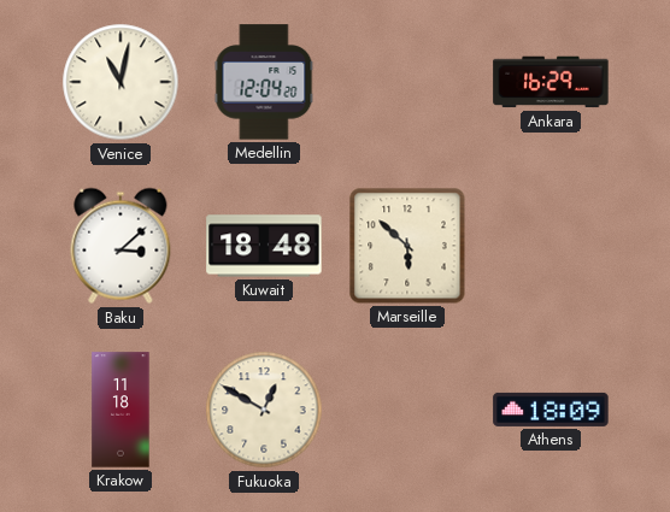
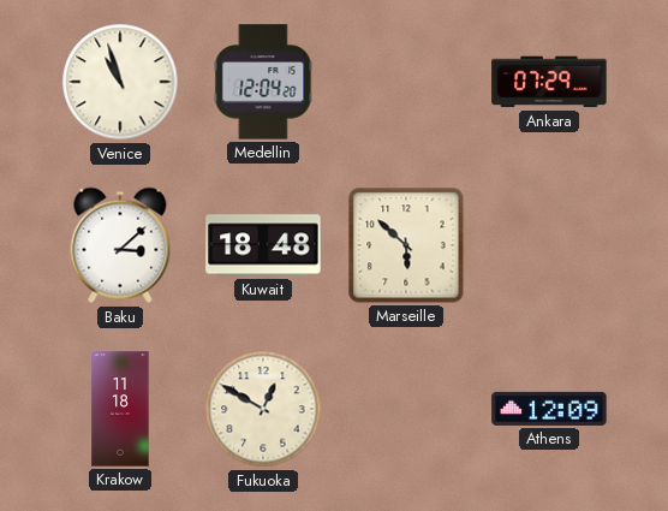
Venice: 11:02 -> 10:57
Ankara: 16:29 -> 07:29
Athens: 18:09 -> 12:09
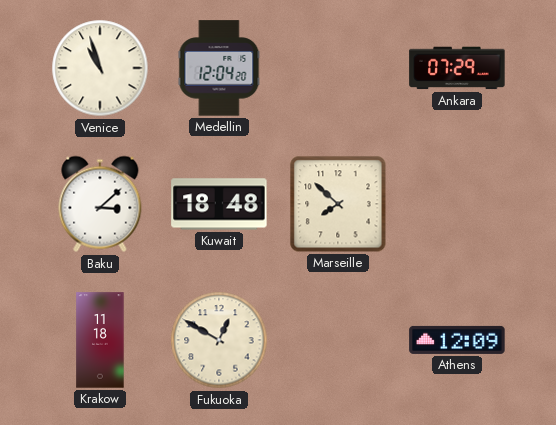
Marseille: 5:52 -> 7:52
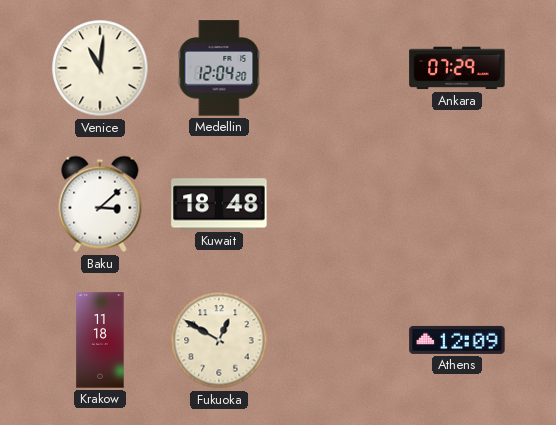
Venice: 10:57 -> 11:01
Marseille: 7:52 -> none
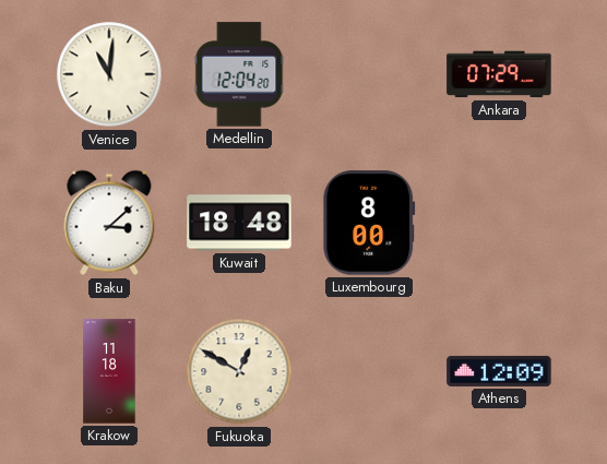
Luxembourg: none -> 8:00
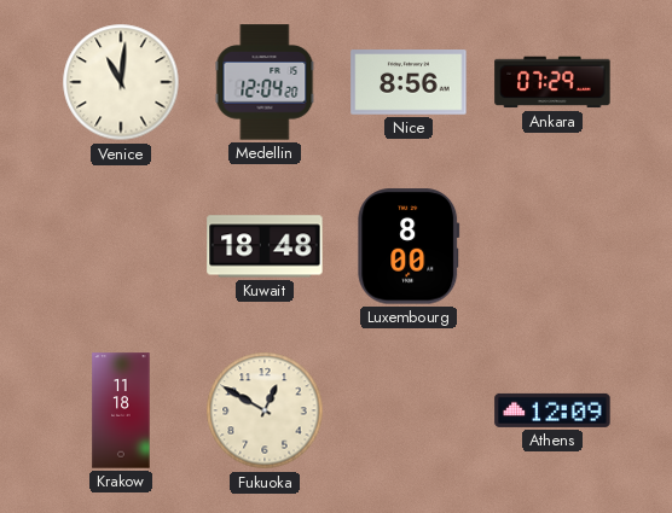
Nice: none -> 8:56
Baku: 3:08 -> none
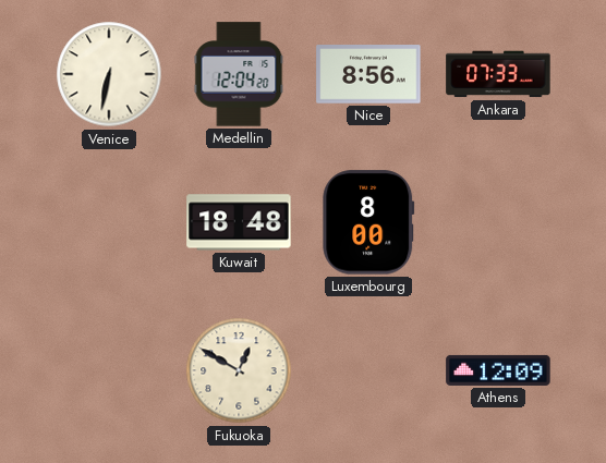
Venice: 11:01 -> 6:32
Ankara: 07:29 -> 07:33
Krakow: 11:18 -> none
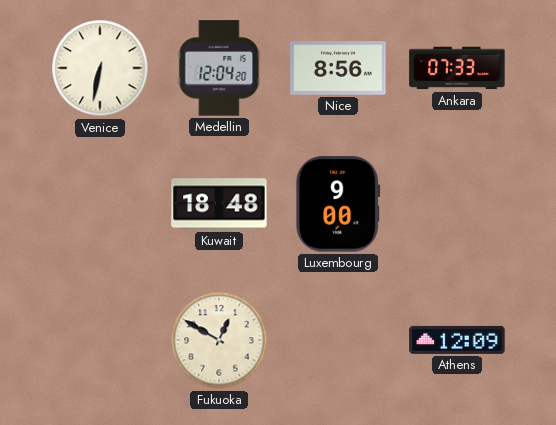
Luxembourg: 8:00 -> 9:00
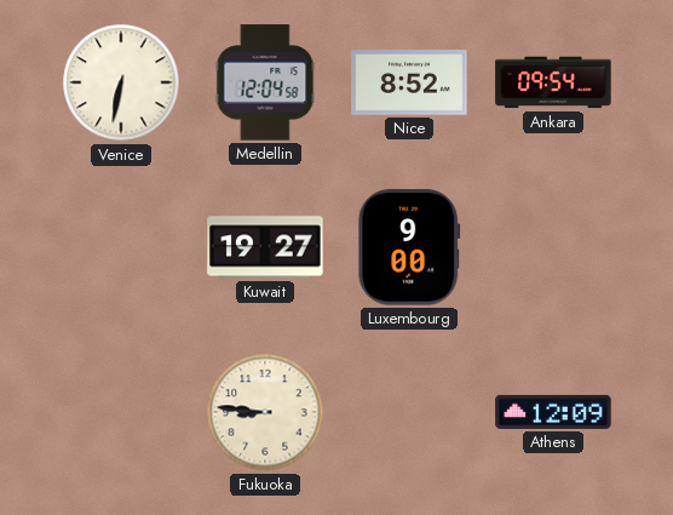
Medellin: 12:04:20 -> 12:04:58
Nice: 8:56 -> 8:52
Ankara: 07:33 -> 09:54
Kuwait: 18:48 -> 19:27
Fukuoka: 12:50 -> 8:46
